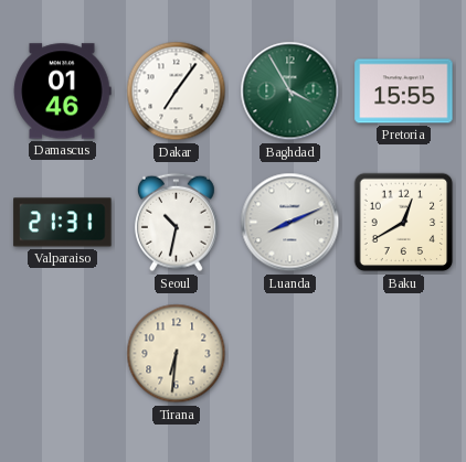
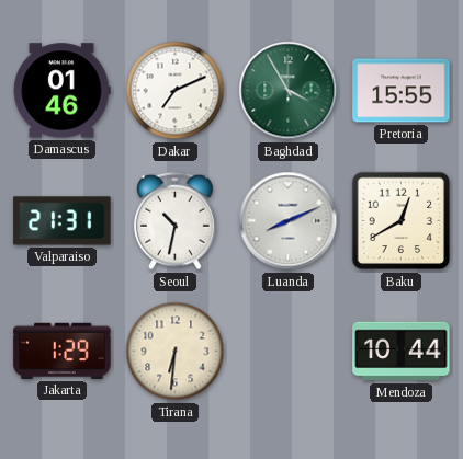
Dakar: 7:06 -> 7:11
Jakarta: none -> 1:29
Mendoza: none -> 10:44
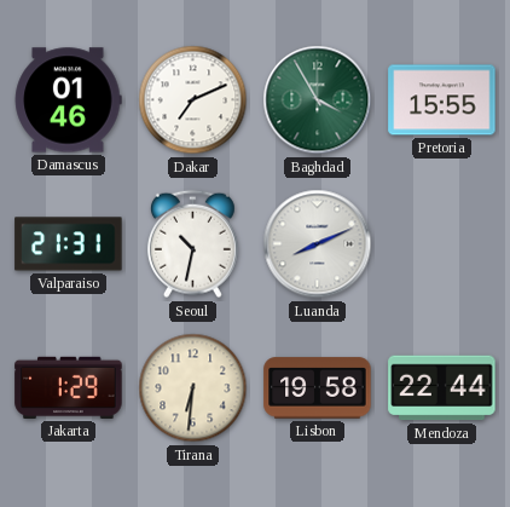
Baku: 12:40 -> none
Lisbon: none -> 19:58
Mendoza: 10:44 -> 22:44
